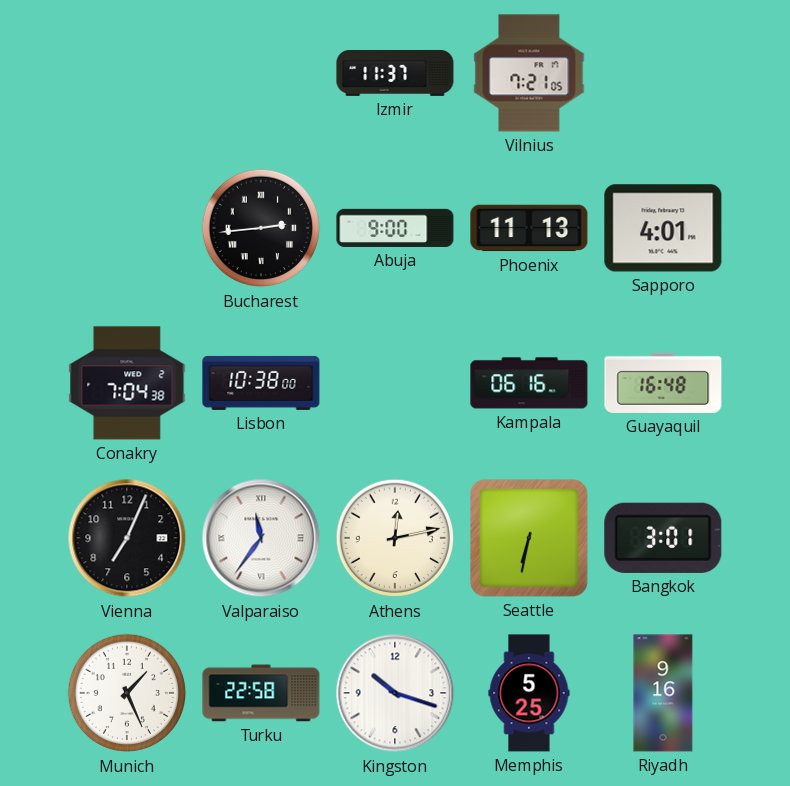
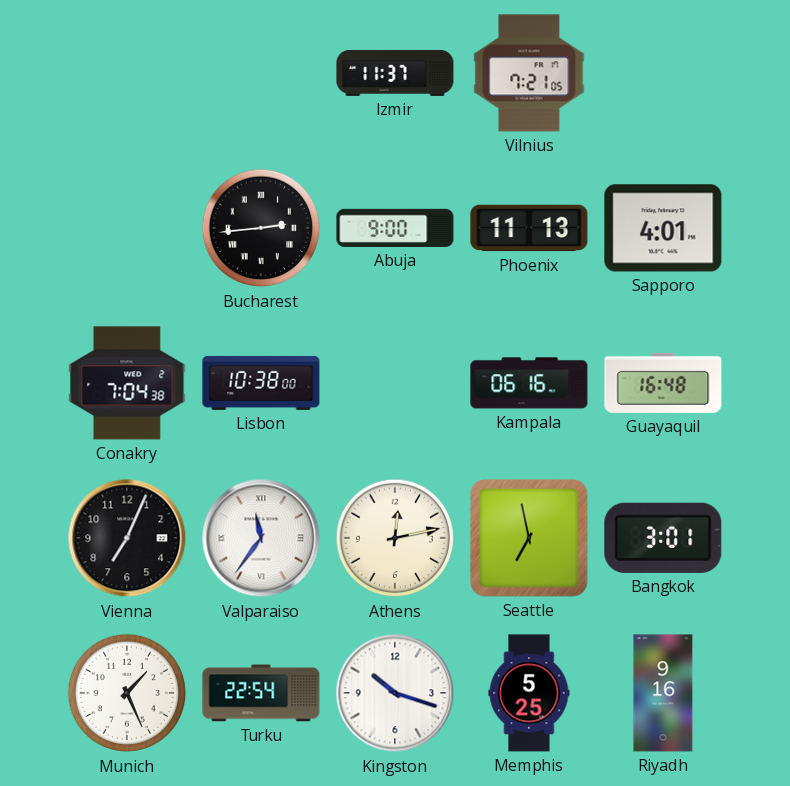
Seattle: 6:32 -> 6:58
Turku: 22:58 -> 22:54
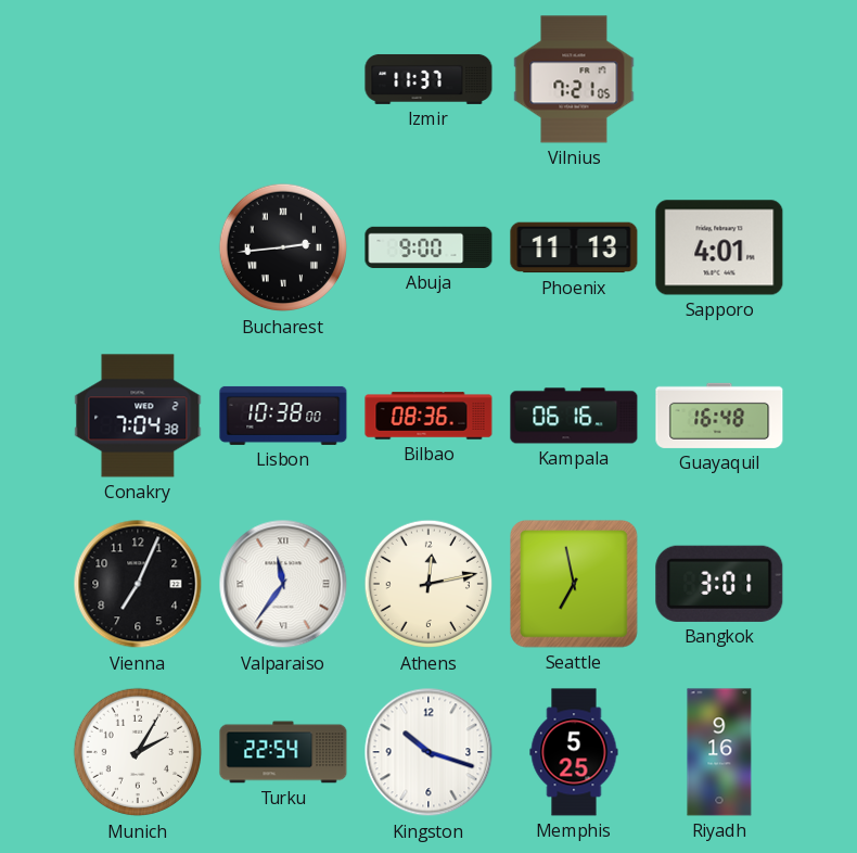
Bilbao: none -> 08:36
Munich: 1:26 -> 2:05
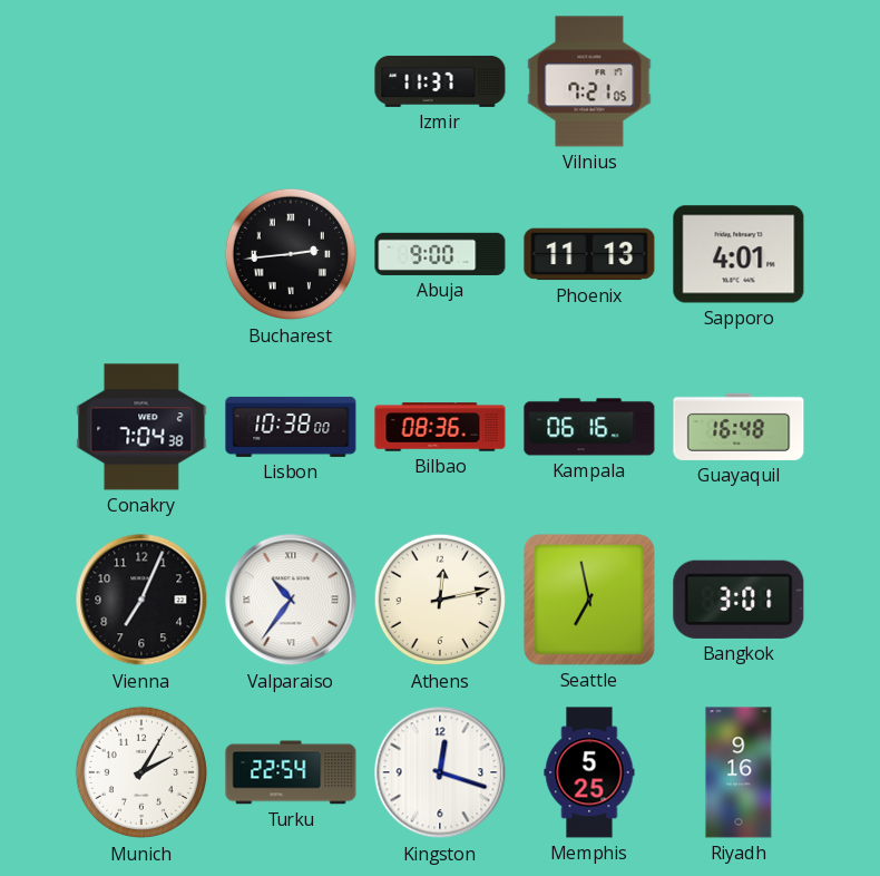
Valparaiso: 11:36 -> 10:36
Kingston: 10:18 -> 12:18
